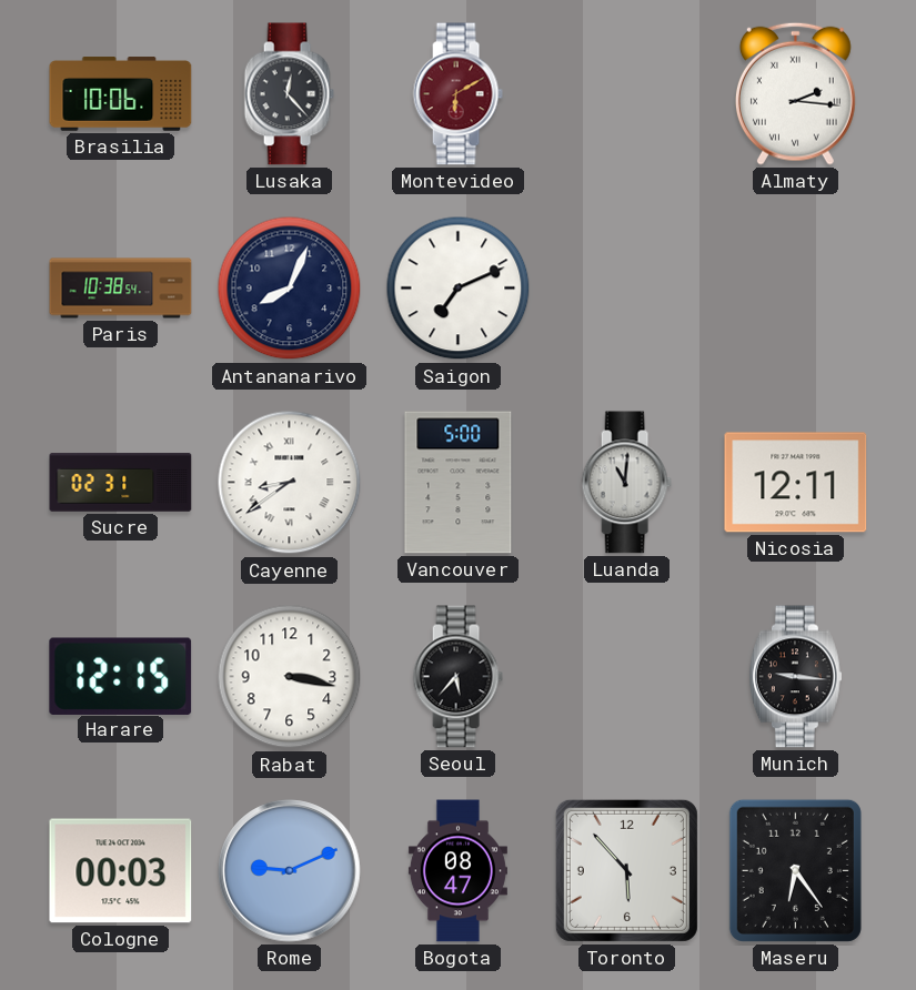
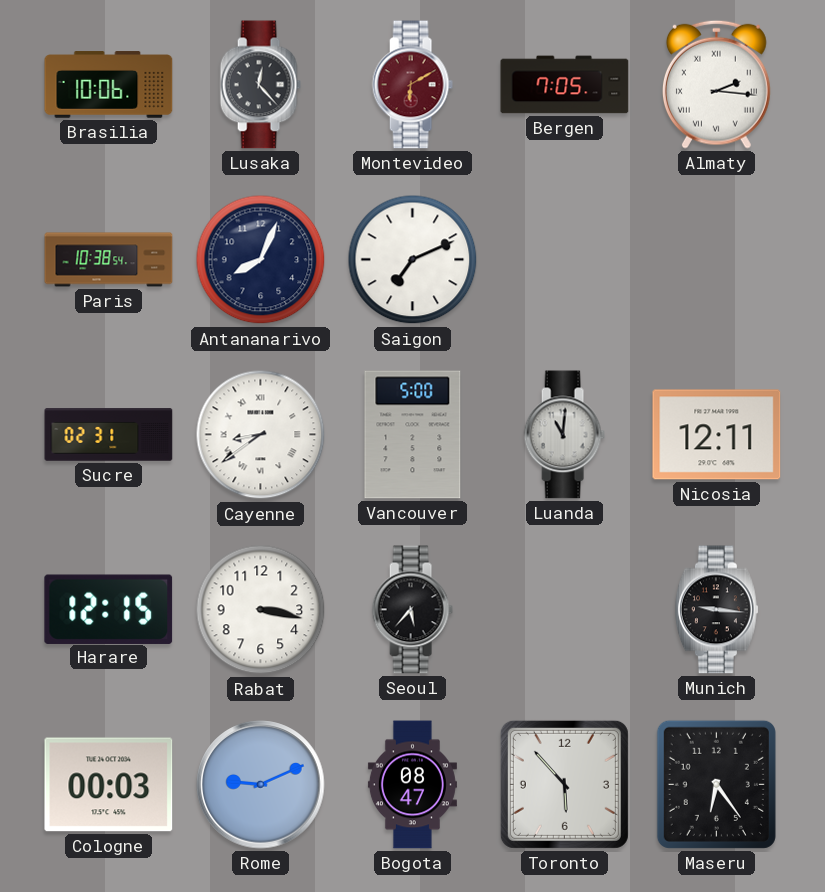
Bergen: none -> 7:05
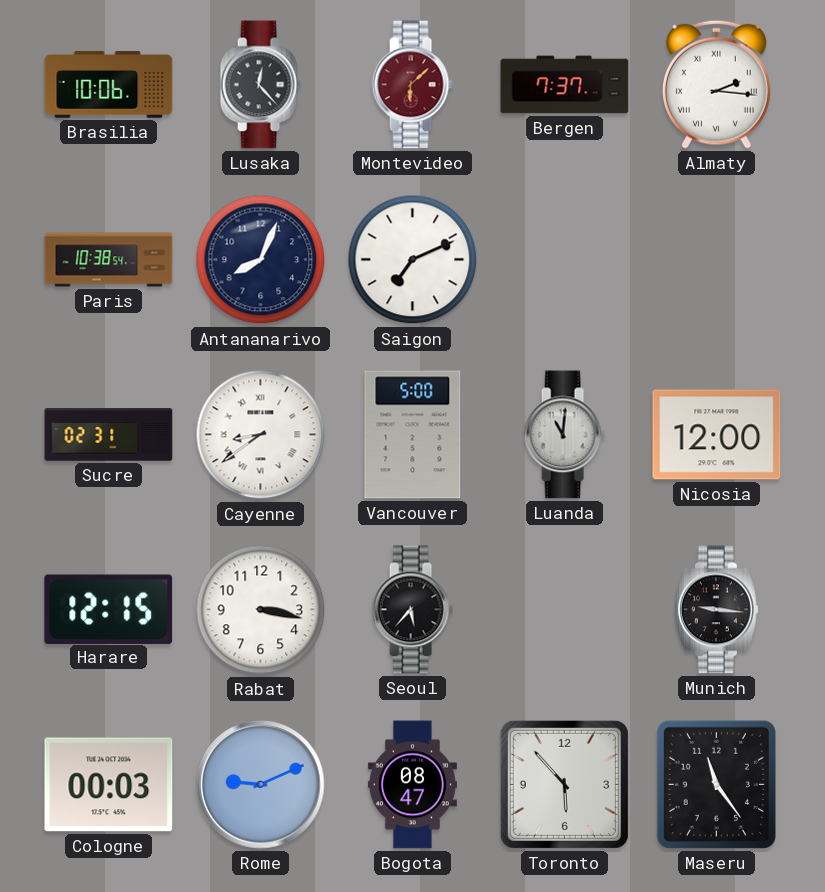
Montevideo: 6:10 -> 6:08
Bergen: 7:05 -> 7:37
Nicosia: 12:11 -> 12:00
Maseru: 6:24 -> 11:24
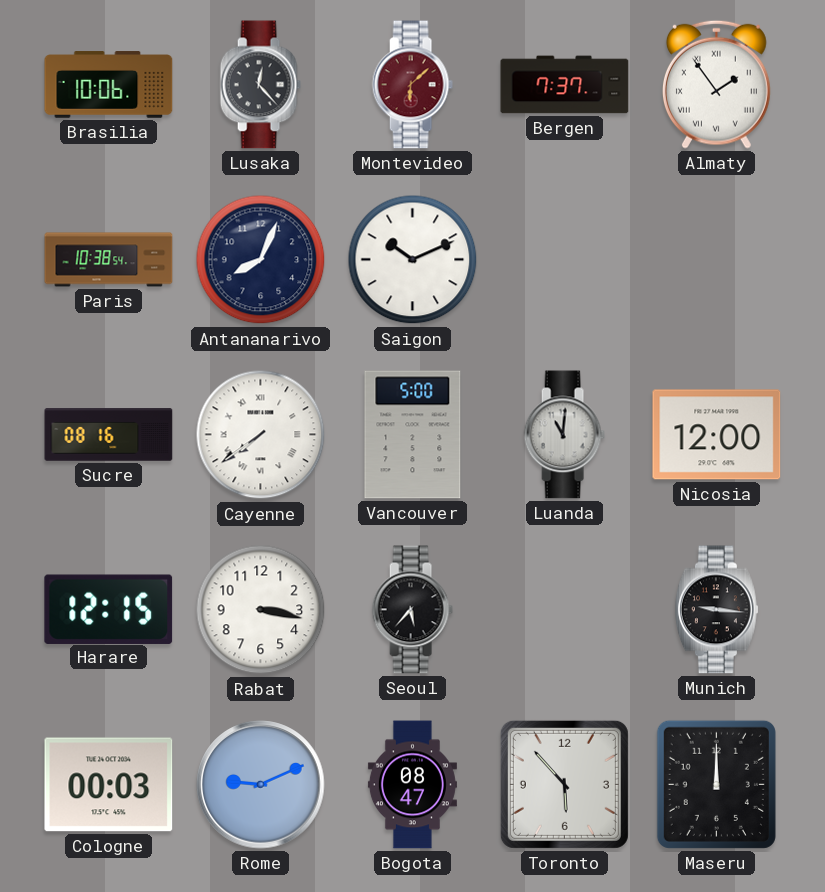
Almaty: 2:16 -> 1:54
Saigon: 7:11 -> 10:11
Sucre: 02:31 -> 08:16
Cayenne: 8:39 -> 7:39
Maseru: 11:24 -> 12:00
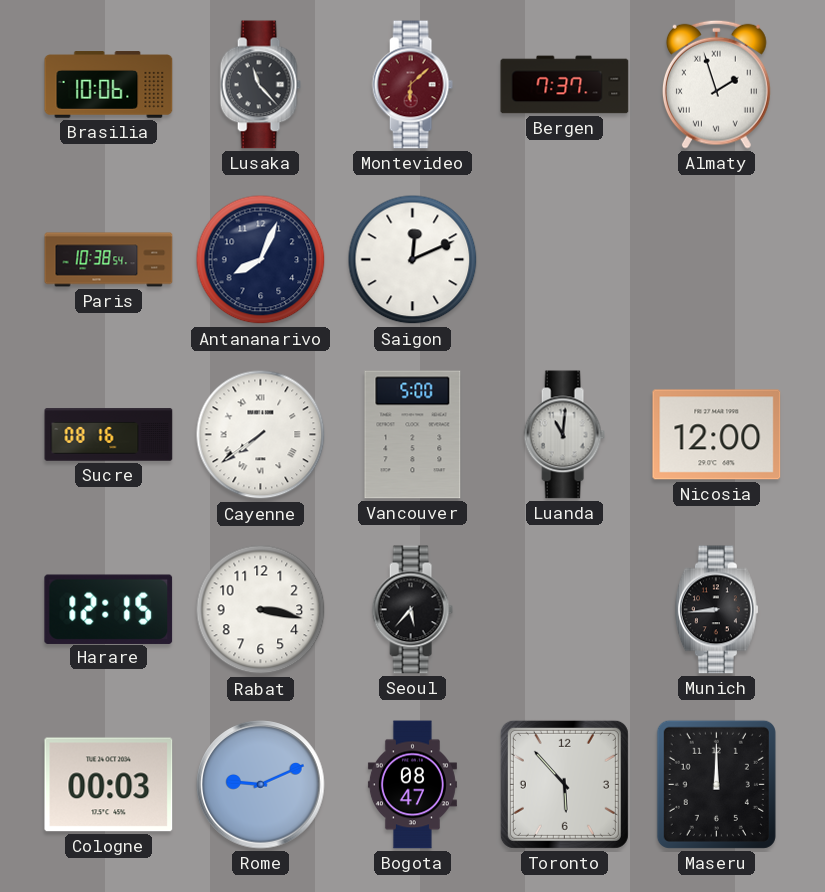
Lusaka: 12:23 -> 11:23
Almaty: 1:54 -> 1:57
Saigon: 10:11 -> 12:11
Munich: 9:16 -> 8:44
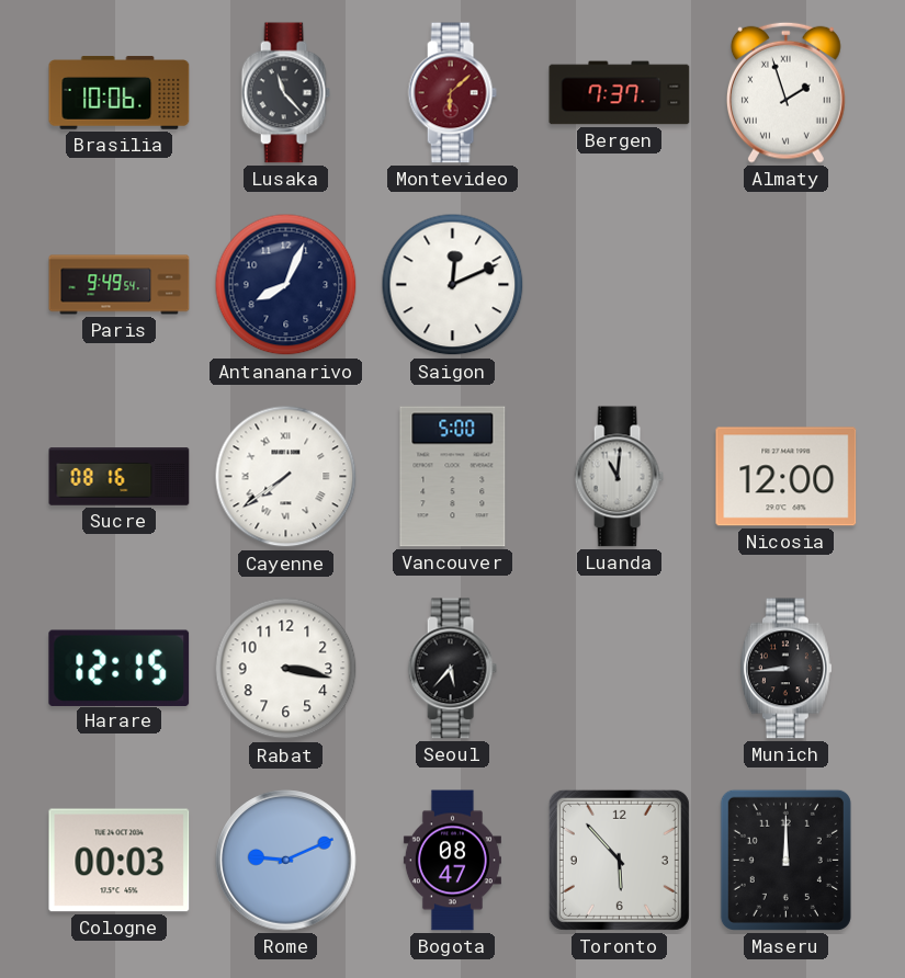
Paris: 10:38 -> 9:49
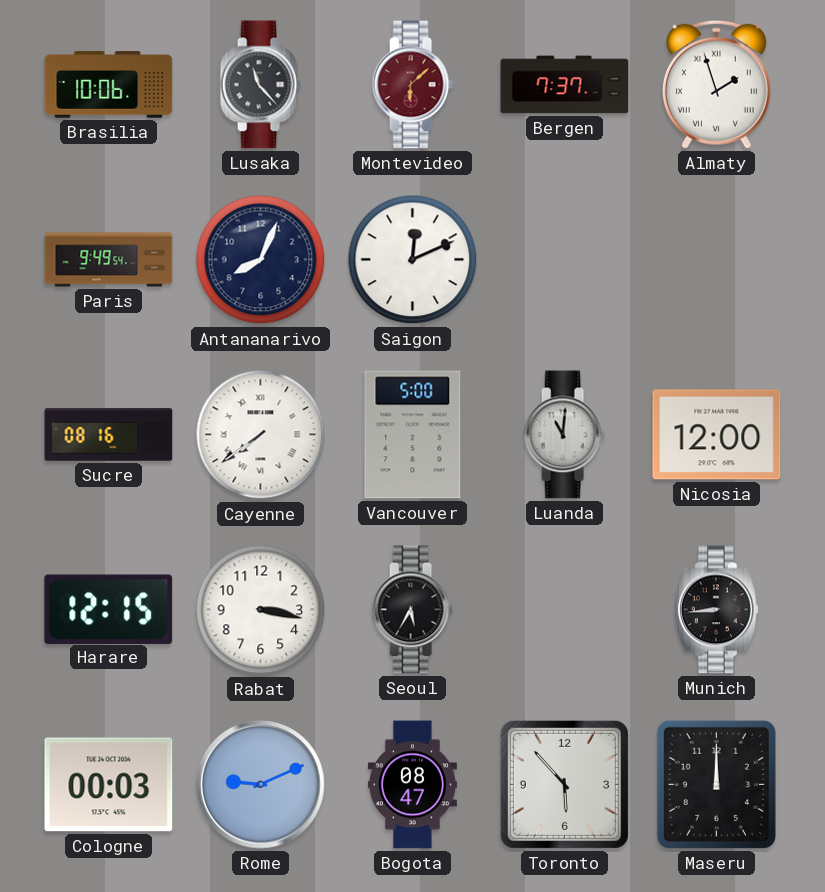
Seoul: 5:37 -> 5:35
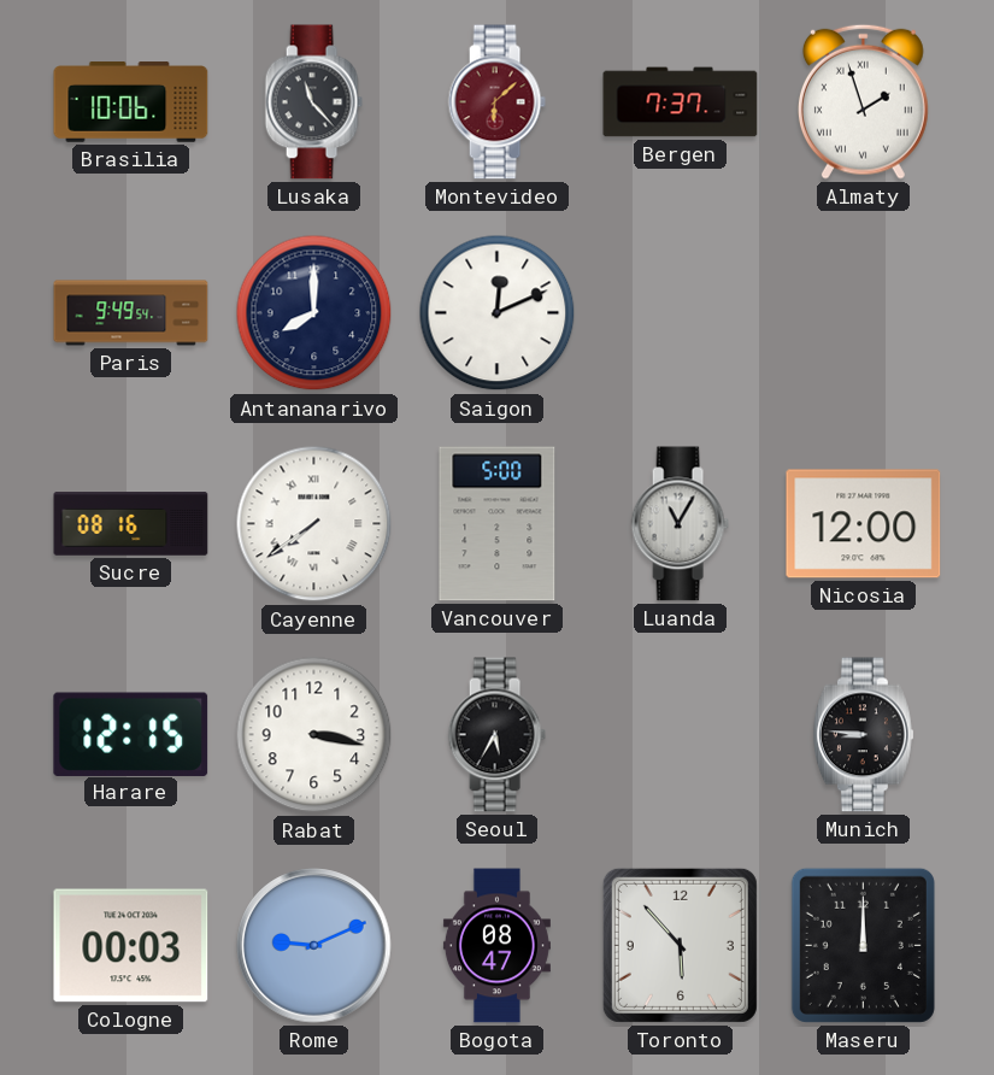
Antananarivo: 8:04 -> 8:00
Luanda: 11:01 -> 11:05
Munich: 8:44 -> 8:46
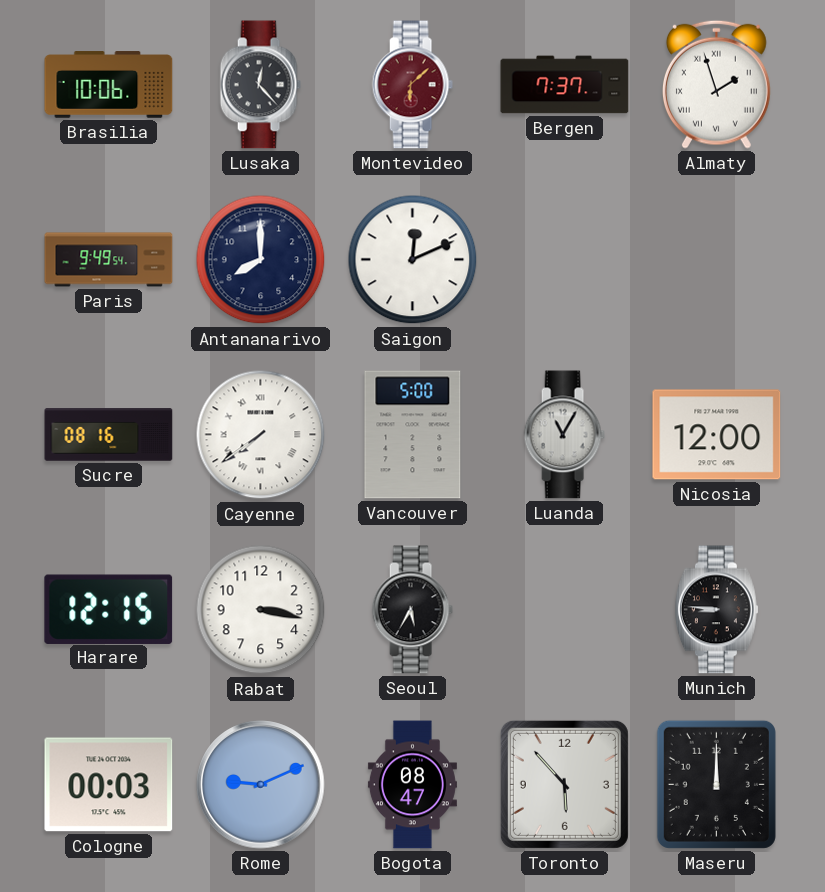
Lusaka: 11:23 -> 12:23
